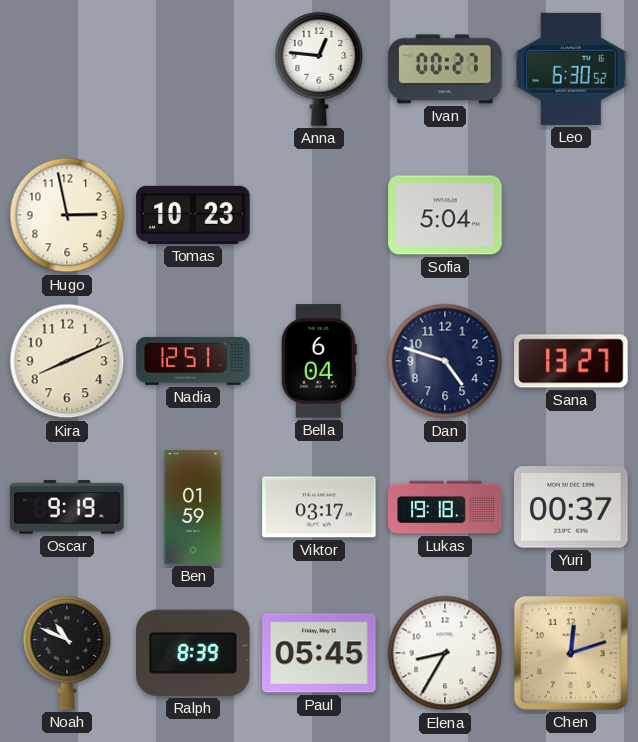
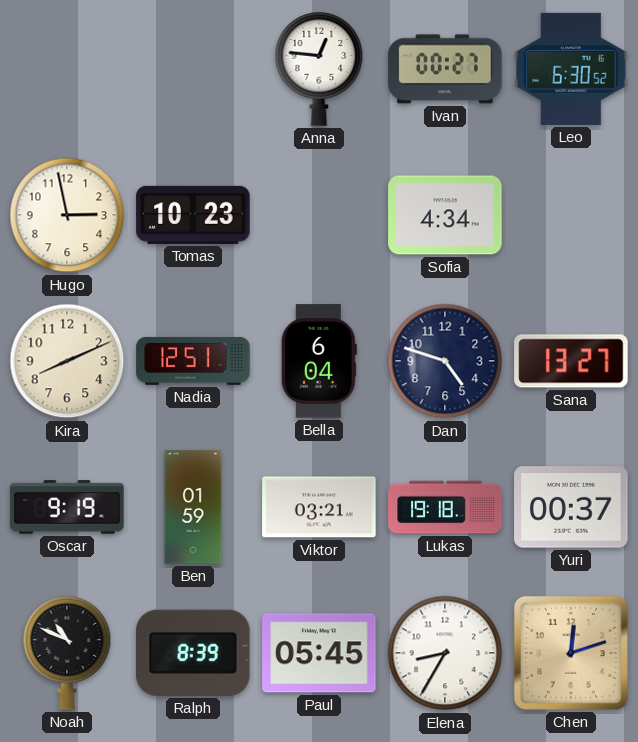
Sofia: 5:04 -> 4:34
Viktor: 03:17 -> 03:21
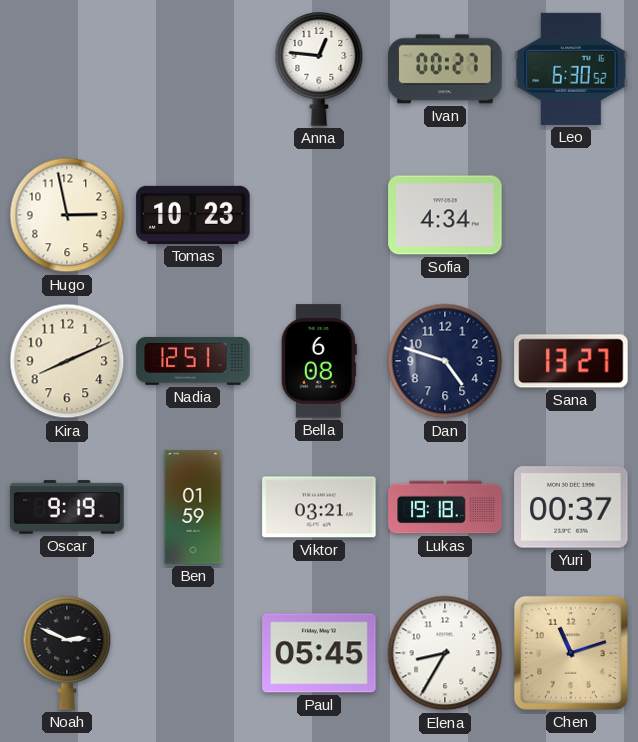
Bella: 6:04 -> 6:08
Noah: 10:49 -> 2:49
Ralph: 8:39 -> none
Chen: 12:12 -> 11:12
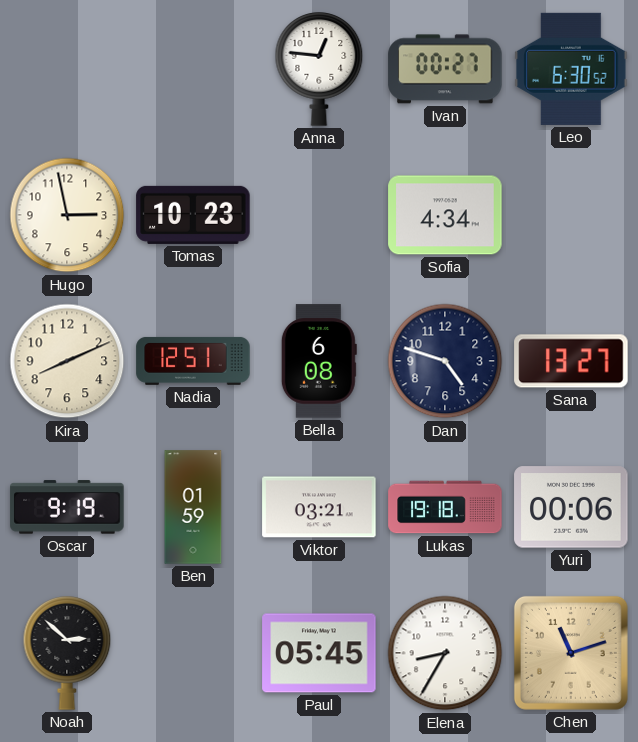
Yuri: 00:37 -> 00:06
Noah: 2:49 -> 2:52
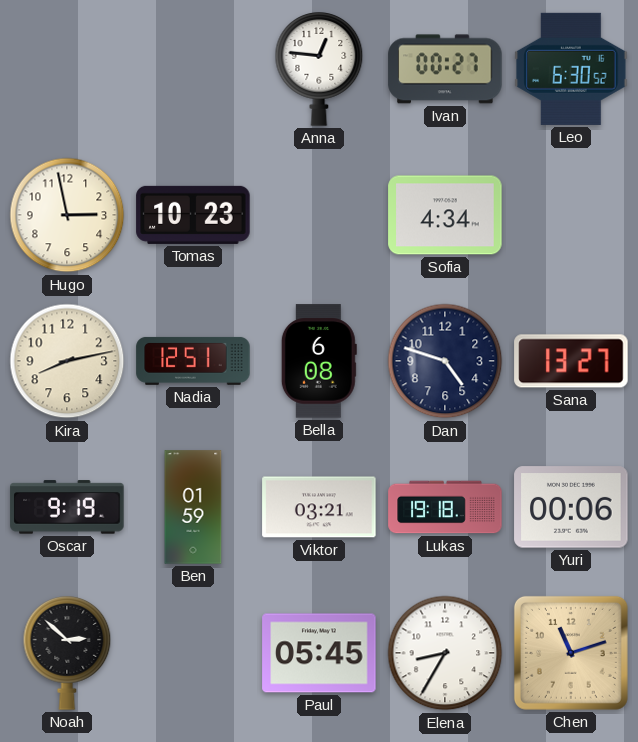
Kira: 8:11 -> 8:13
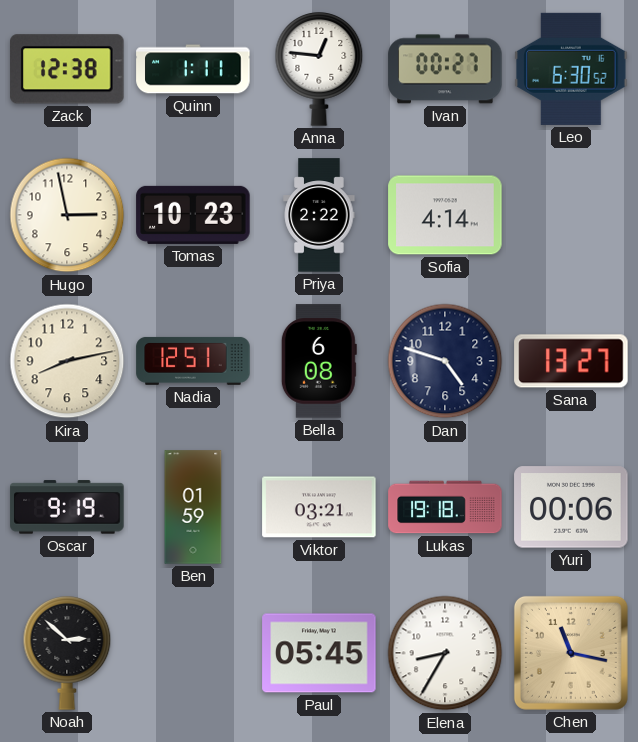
Zack: none -> 12:38
Quinn: none -> 1:11
Priya: none -> 2:22
Sofia: 4:34 -> 4:14
Chen: 11:12 -> 11:17
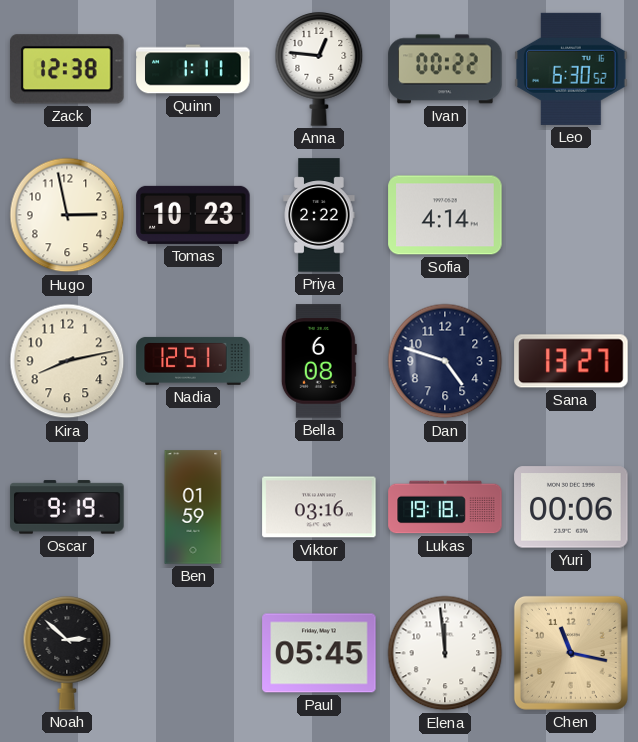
Ivan: 00:27 -> 00:22
Viktor: 03:21 -> 03:16
Elena: 8:35 -> 11:59
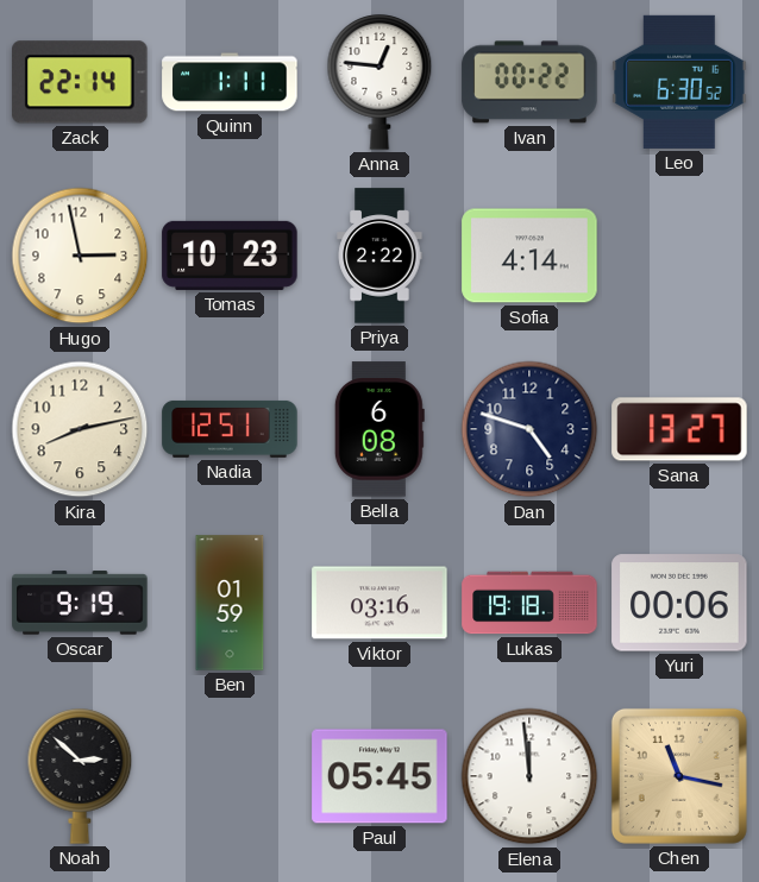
Zack: 12:38 -> 22:14
